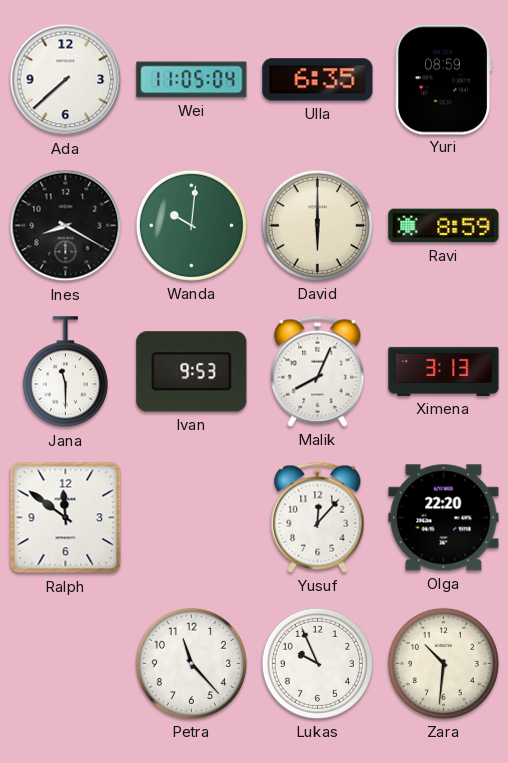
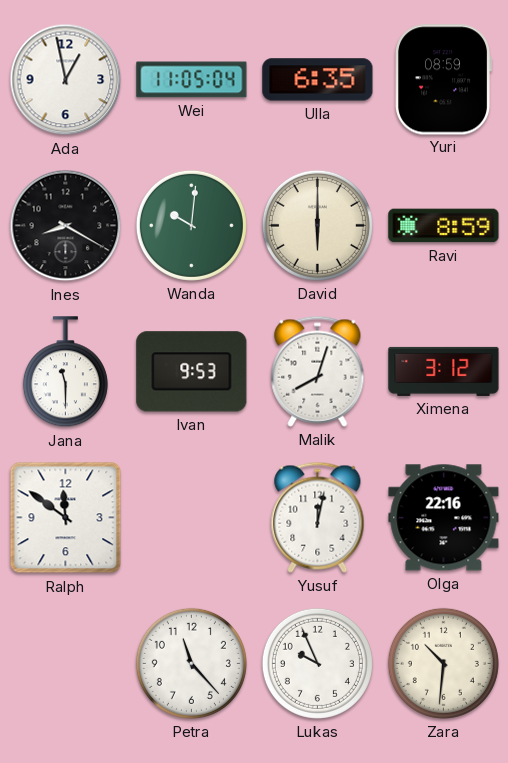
Ada: 7:38 -> 12:58
Malik: 8:04 -> 8:03
Ximena: 3:13 -> 3:12
Yusuf: 12:07 -> 12:02
Olga: 22:20 -> 22:16
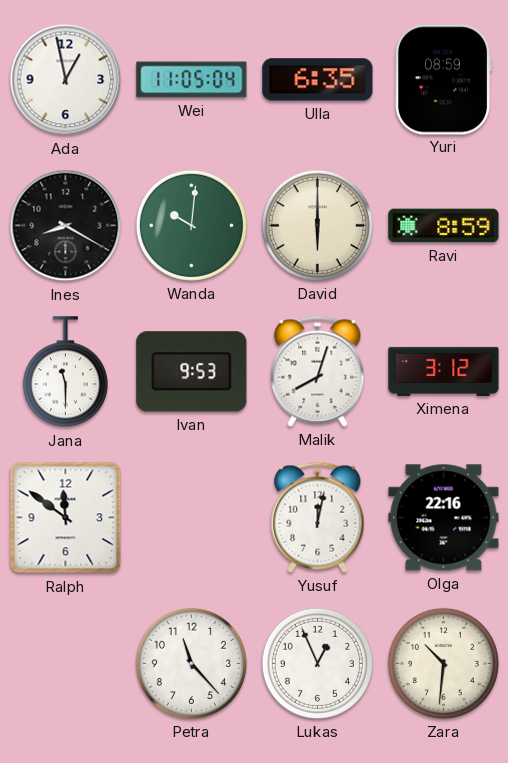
Lukas: 9:56 -> 12:56
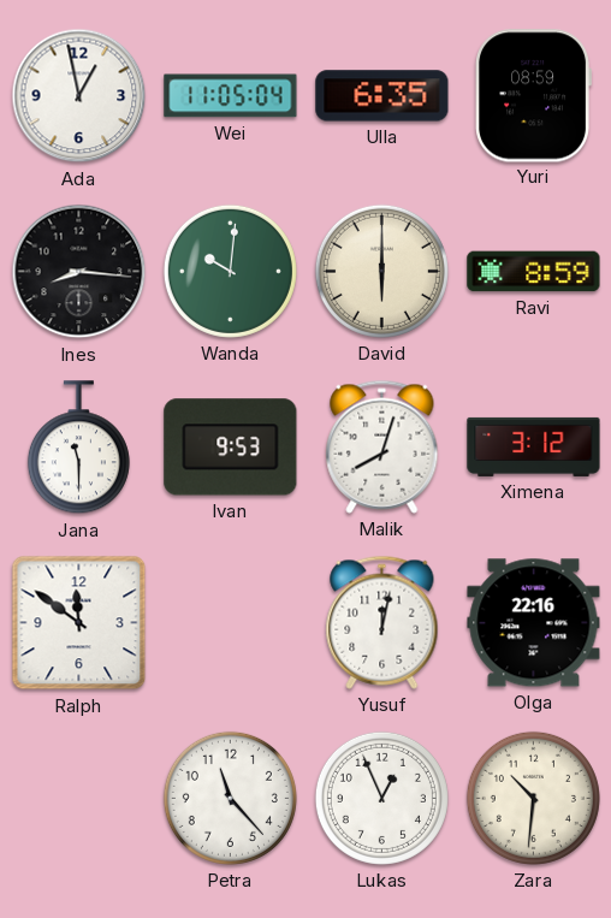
Ines: 8:20 -> 8:16
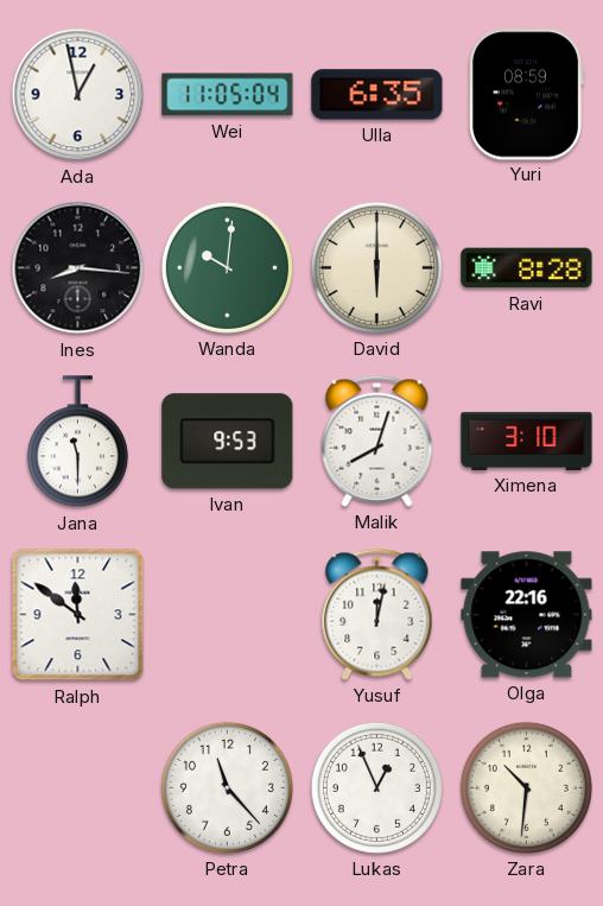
Ravi: 8:59 -> 8:28
Ximena: 3:12 -> 3:10
